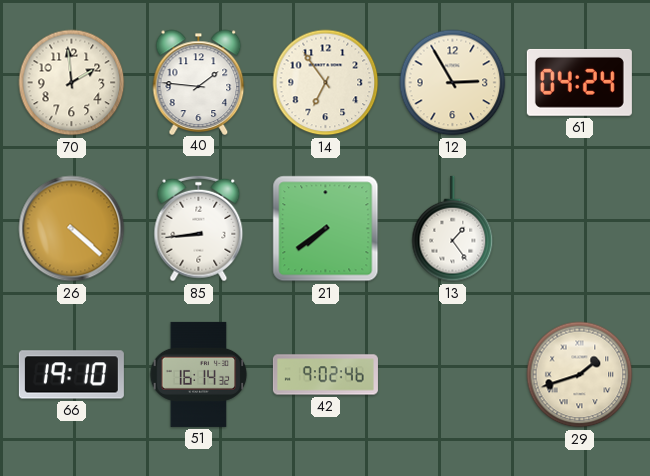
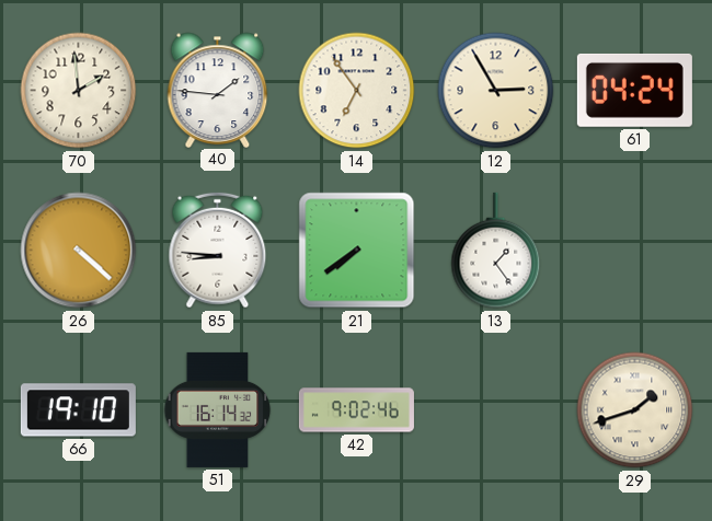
85: 8:44 -> 8:46
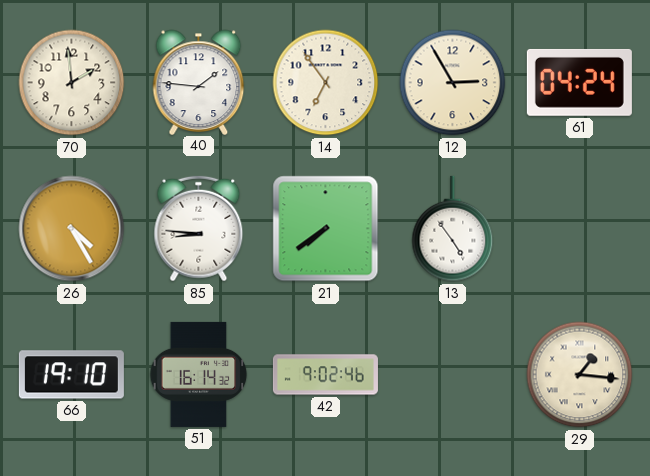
26: 4:22 -> 4:25
13: 1:24 -> 4:54
29: 1:42 -> 1:16
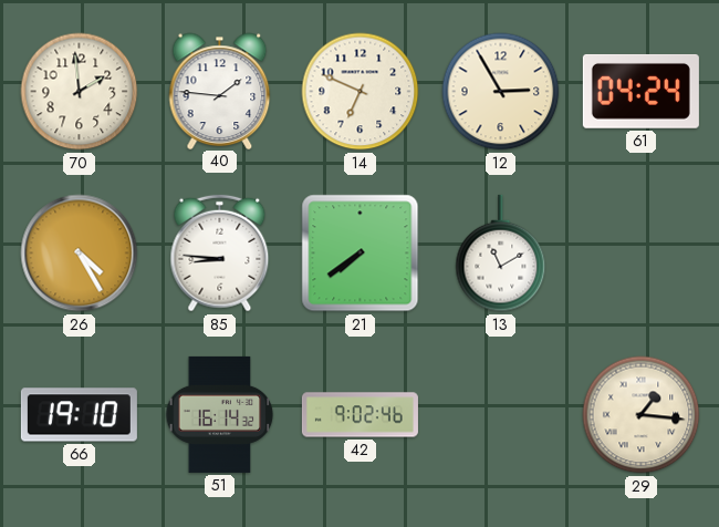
14: 6:54 -> 6:49
13: 4:54 -> 11:10
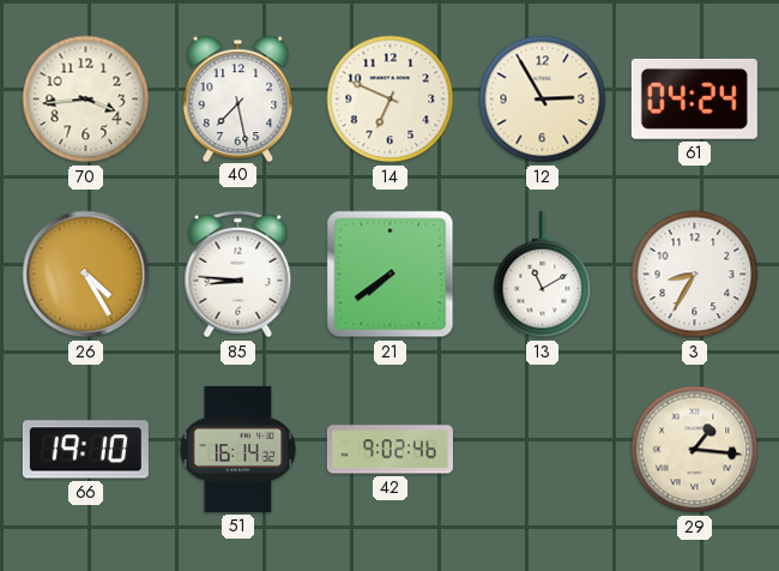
70: 1:59 -> 3:44
40: 1:46 -> 7:28
3: none -> 8:35
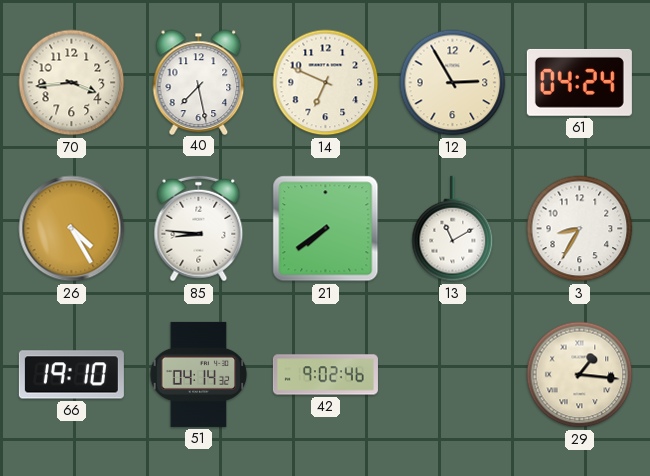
51: 16:14 -> 04:14
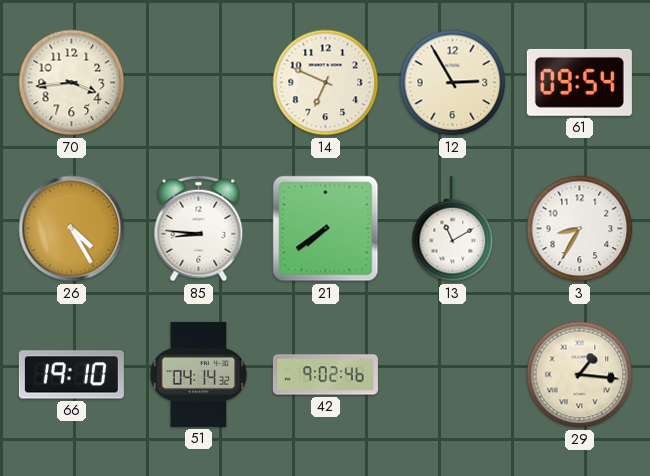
40: 7:28 -> none
61: 04:24 -> 09:54
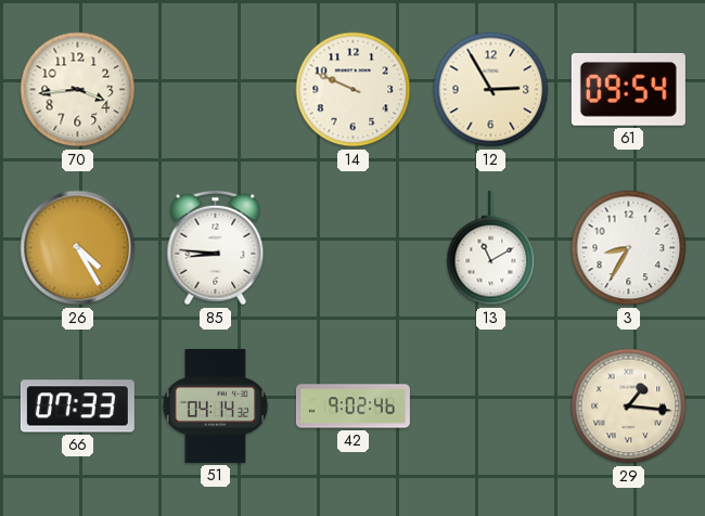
14: 6:49 -> 9:49
21: 7:39 -> none
66: 19:10 -> 07:33
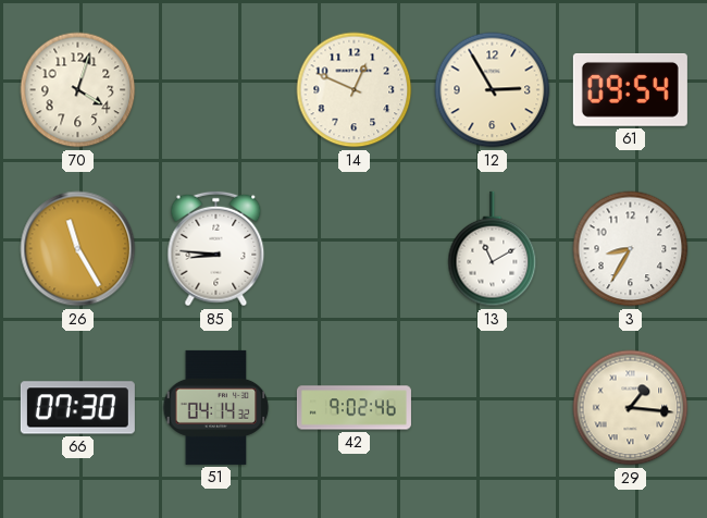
70: 3:44 -> 4:03
14: 9:49 -> 12:49
26: 4:25 -> 11:25
66: 07:33 -> 07:30
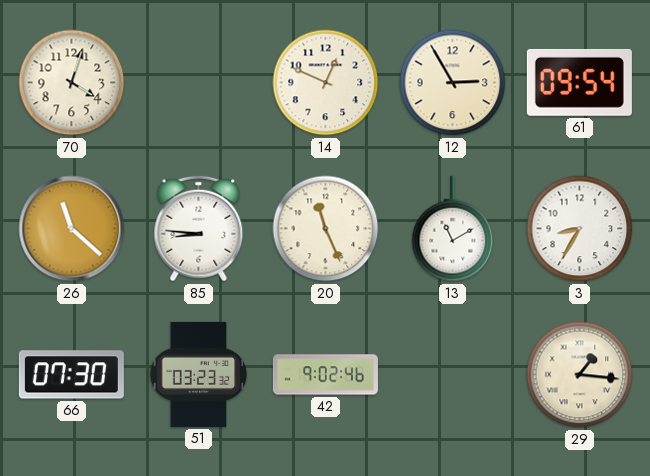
26: 11:25 -> 11:22
20: none -> 11:26
51: 04:14 -> 03:23
